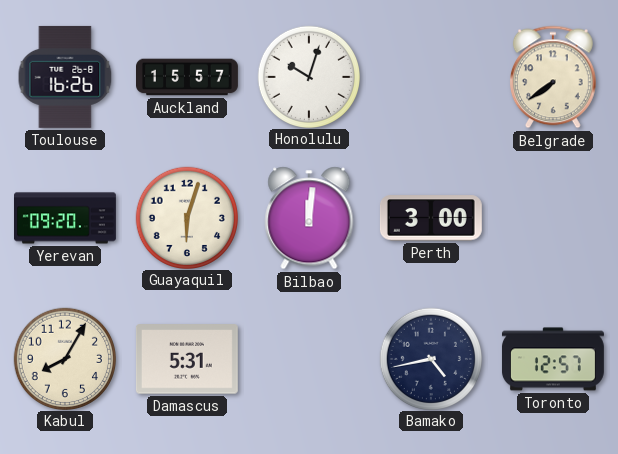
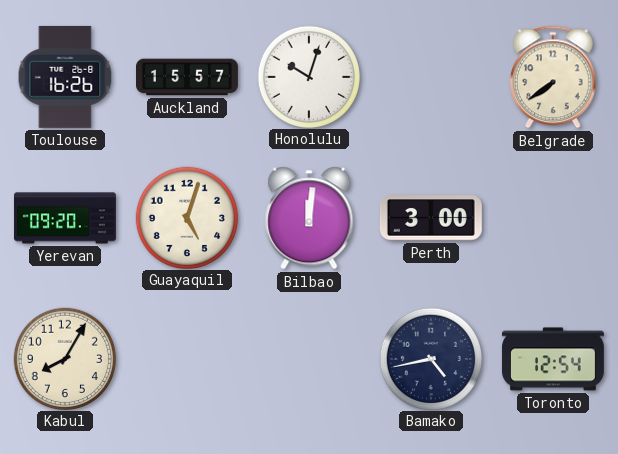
Guayaquil: 6:03 -> 5:03
Damascus: 5:31 -> none
Toronto: 12:57 -> 12:54
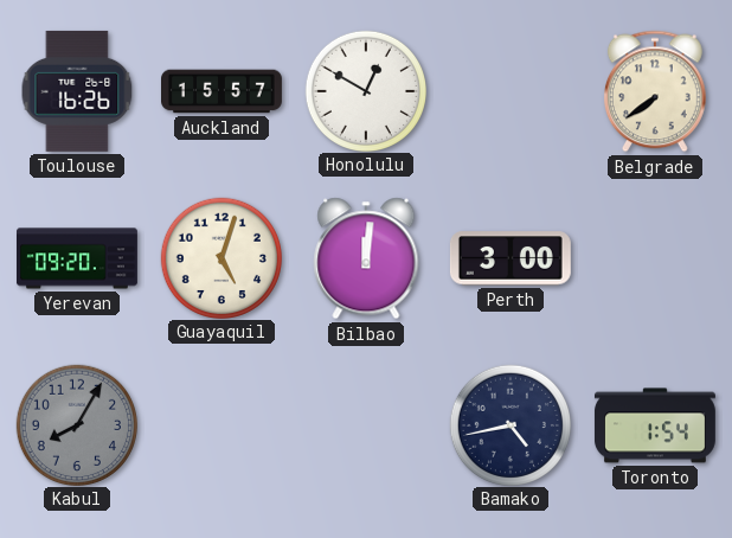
Honolulu: 10:03 -> 12:50
Kabul dial: cream -> grey
Toronto: 12:54 -> 1:54
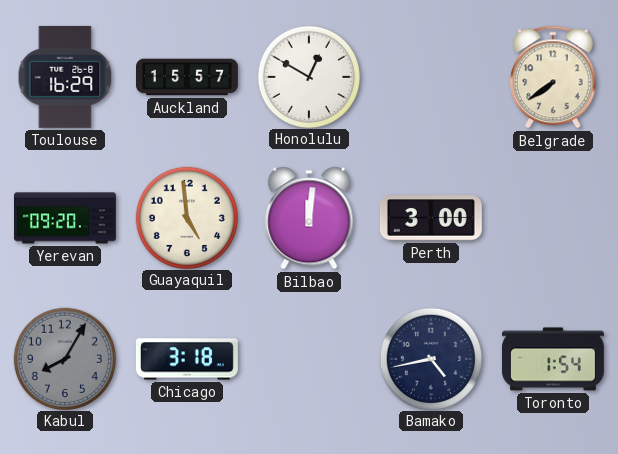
Toulouse: 16:26 -> 16:29
Guayaquil: 5:03 -> 4:59
Chicago: none -> 3:18
